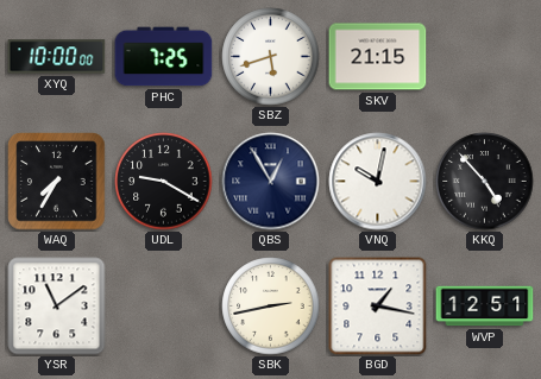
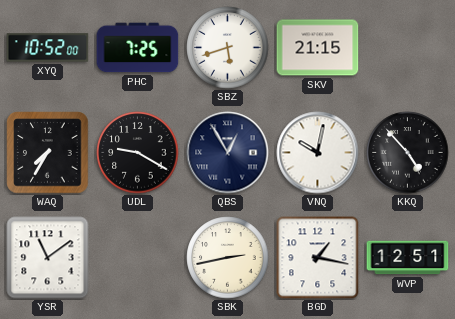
XYQ: 10:00 -> 10:52
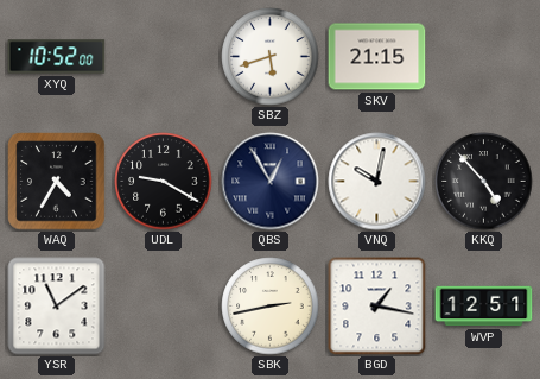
PHC: 7:25 -> none
WAQ: 7:35 -> 4:35
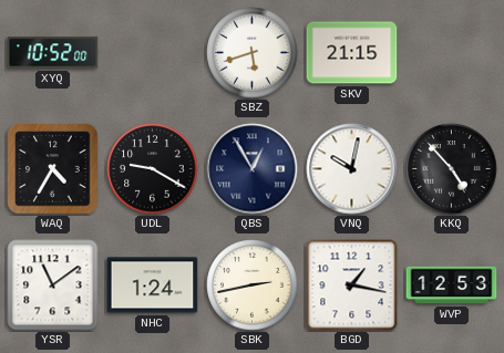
NHC: none -> 1:24
WVP: 12:51 -> 12:53
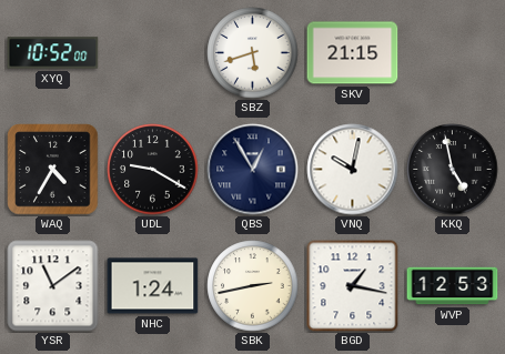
KKQ: 4:53 -> 4:58
